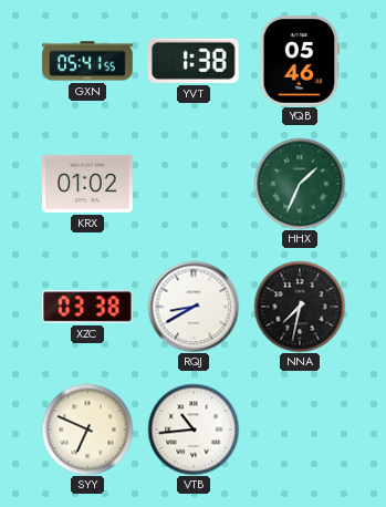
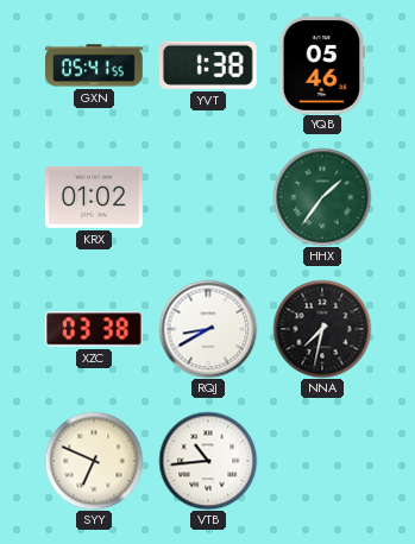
HHX: 1:34 -> 1:36
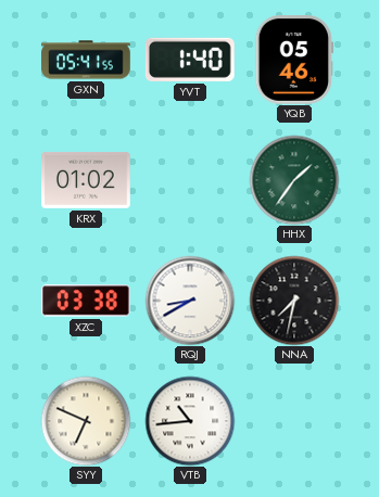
YVT: 1:38 -> 1:40
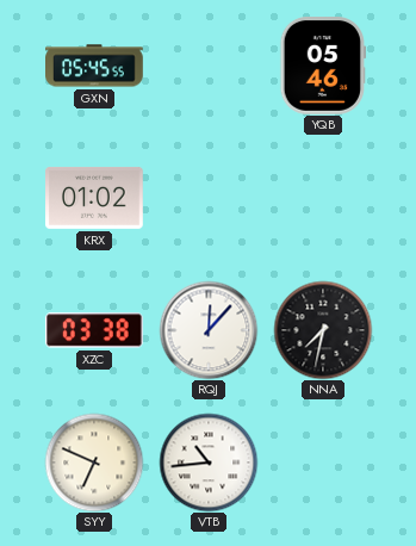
GXN: 05:41 -> 05:45
YVT: 1:40 -> none
HHX: 1:36 -> none
RQJ: 8:40 -> 12:07
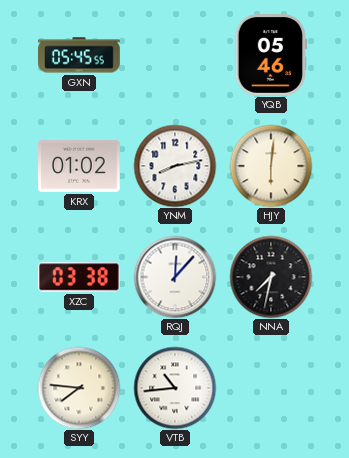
YNM: none -> 8:13
HJY: none -> 6:01
SYY: 6:49 -> 7:46
